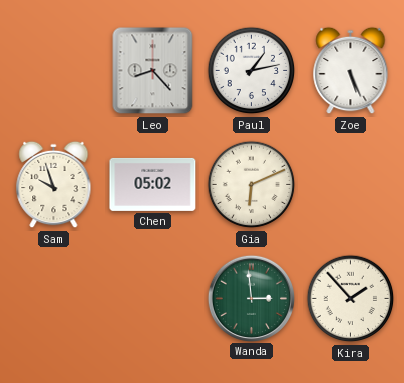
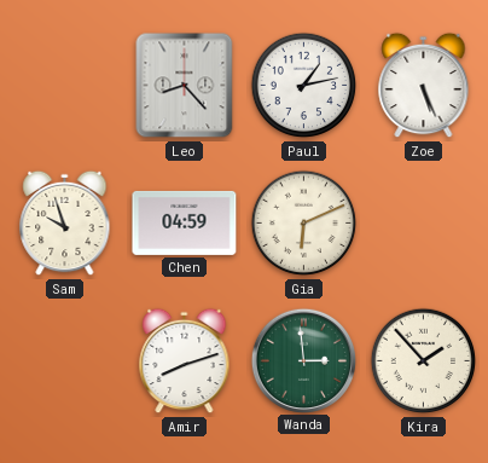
Chen: 05:02 -> 04:59
Amir: none -> 8:12
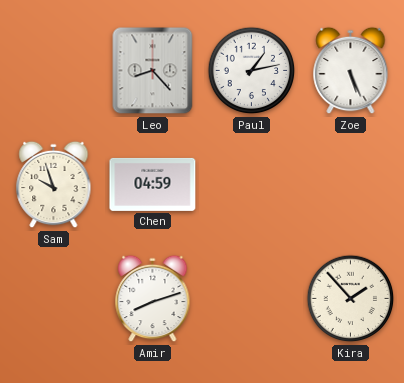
Gia: 6:11 -> none
Wanda: 2:59 -> none
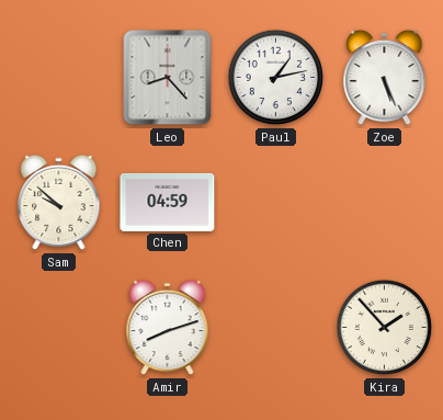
Sam: 9:57 -> 9:52
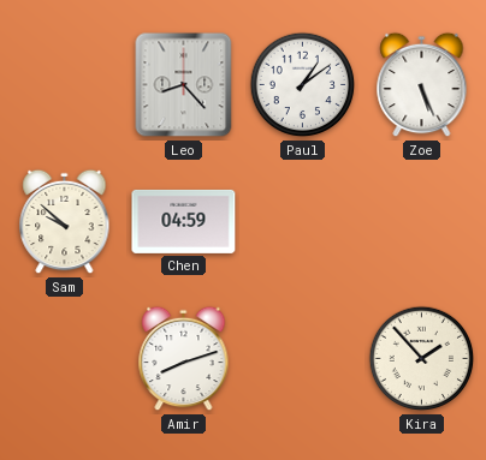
Paul: 1:13 -> 1:09
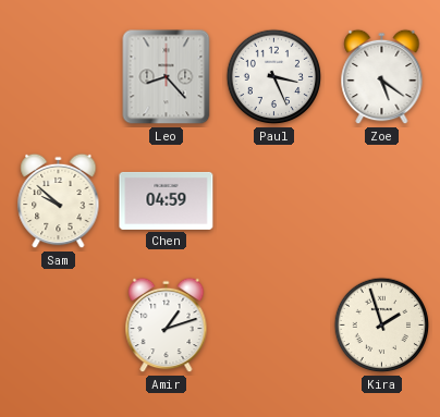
Paul: 1:09 -> 3:26
Zoe: 5:26 -> 5:21
Amir: 8:12 -> 1:12
Kira: 1:53 -> 1:57
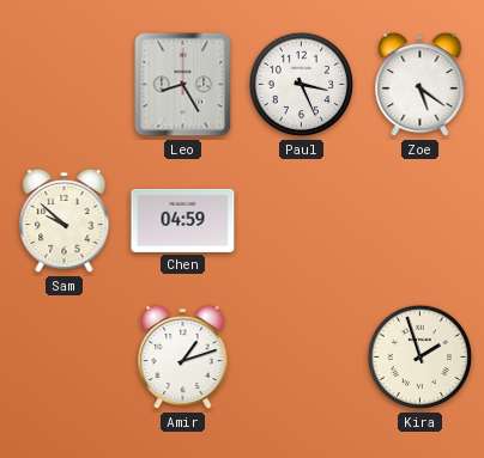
Leo: 8:23 -> 8:25
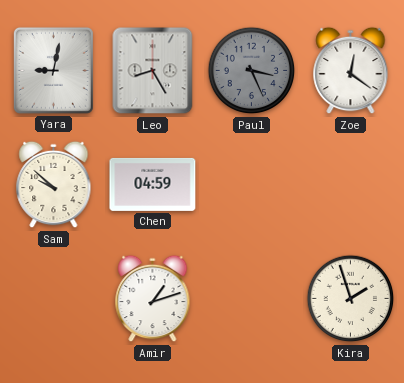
Yara: none -> 9:02
Paul dial: white -> grey
Zoe: 5:21 -> 12:21
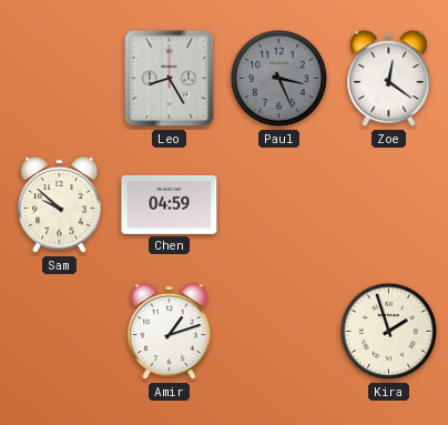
Yara: 9:02 -> none
